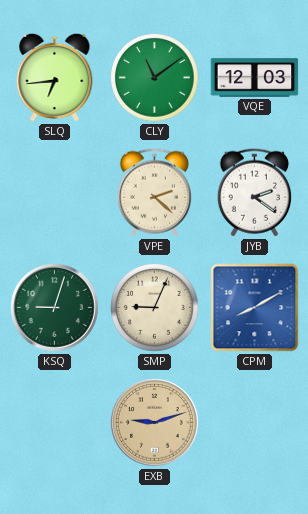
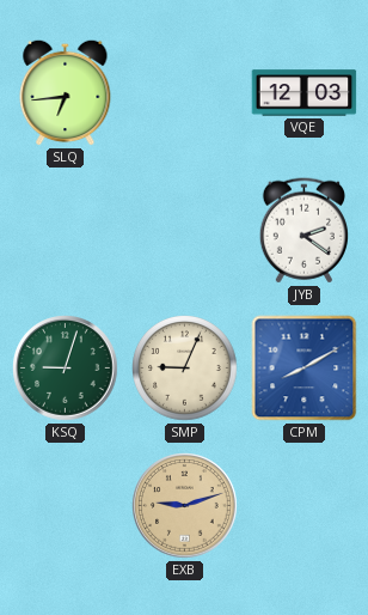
CLY: 11:09 -> none
VPE: 2:22 -> none
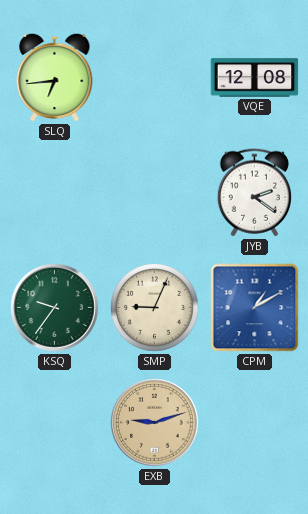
VQE: 12:03 -> 12:08
KSQ: 9:03 -> 9:36
CPM: 8:10 -> 1:10
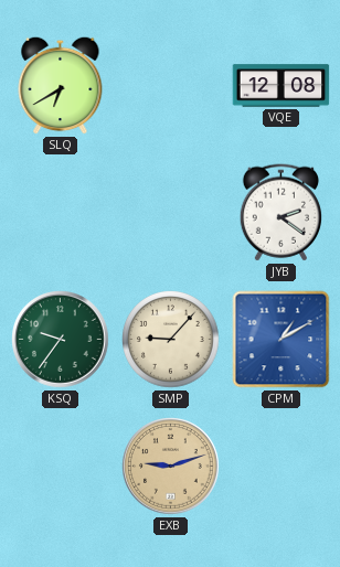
SLQ: 6:44 -> 6:40
SMP: 9:04 -> 9:07
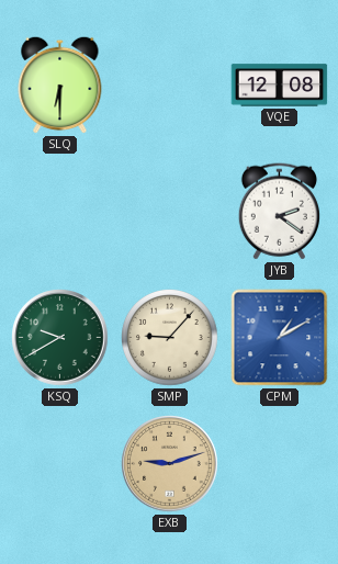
SLQ: 6:40 -> 6:30
KSQ: 9:36 -> 9:40
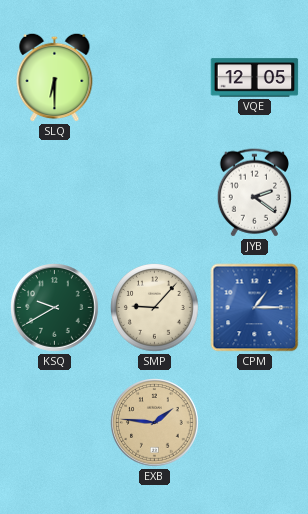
VQE: 12:08 -> 12:05
CPM: 1:10 -> 1:15
EXB: 9:12 -> 1:46
